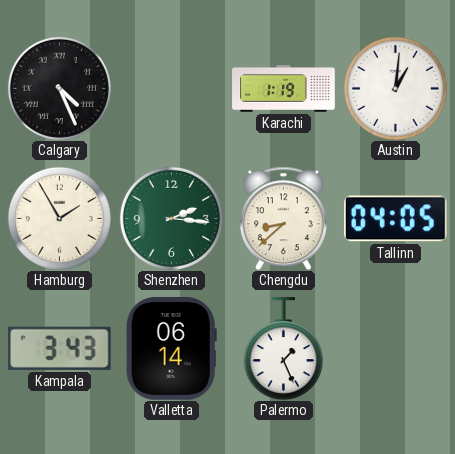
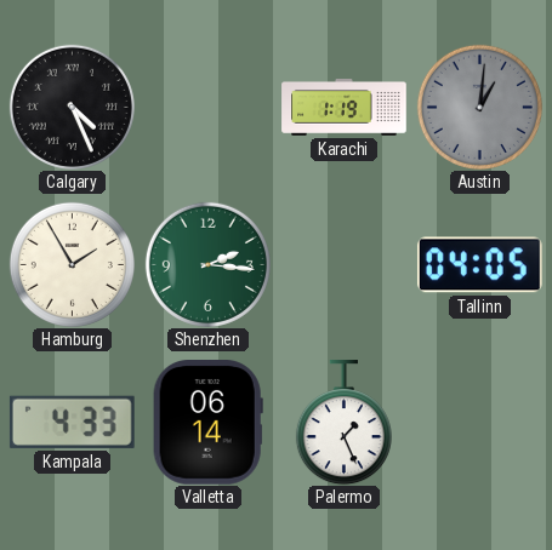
Austin dial: white -> grey
Chengdu: 8:38 -> none
Kampala: 3:43 -> 4:33
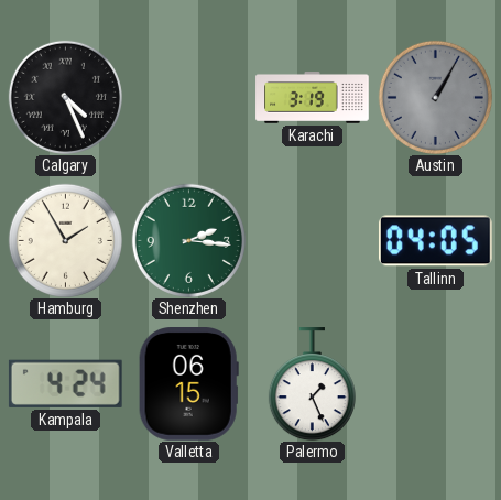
Karachi: 1:19 -> 3:19
Austin: 1:01 -> 1:05
Kampala: 4:33 -> 4:24
Valletta: 06:14 -> 06:15
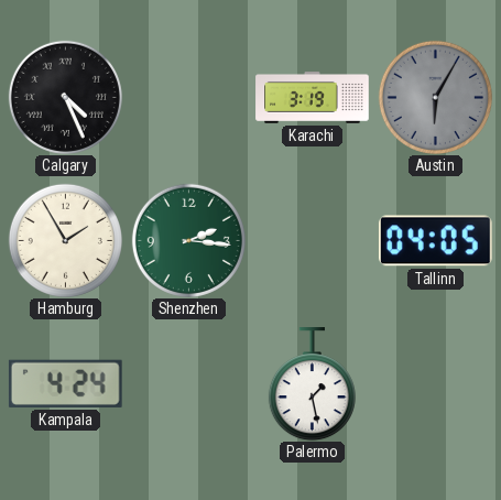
Austin: 1:05 -> 6:05
Valletta: 06:15 -> none
Palermo: 1:26 -> 1:28
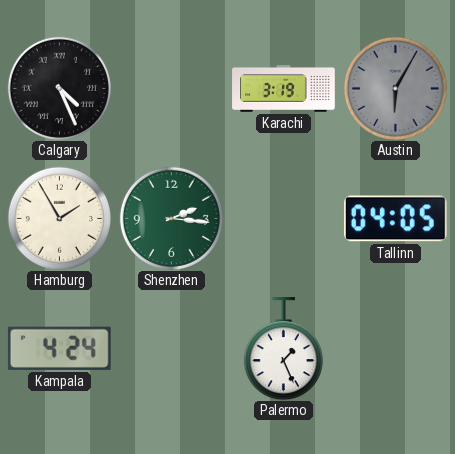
Palermo: 1:28 -> 1:26
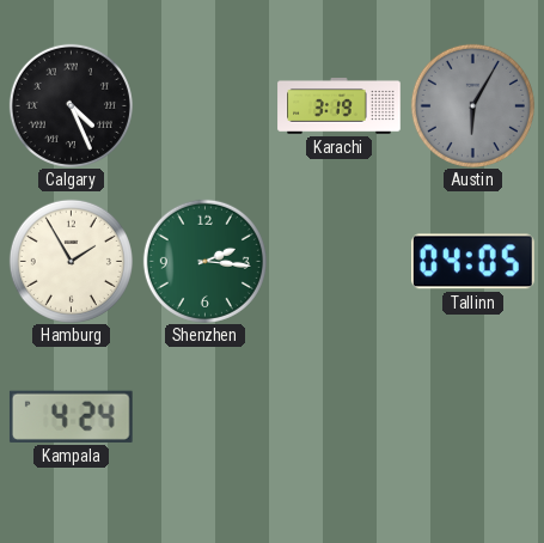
Palermo: 1:26 -> none
